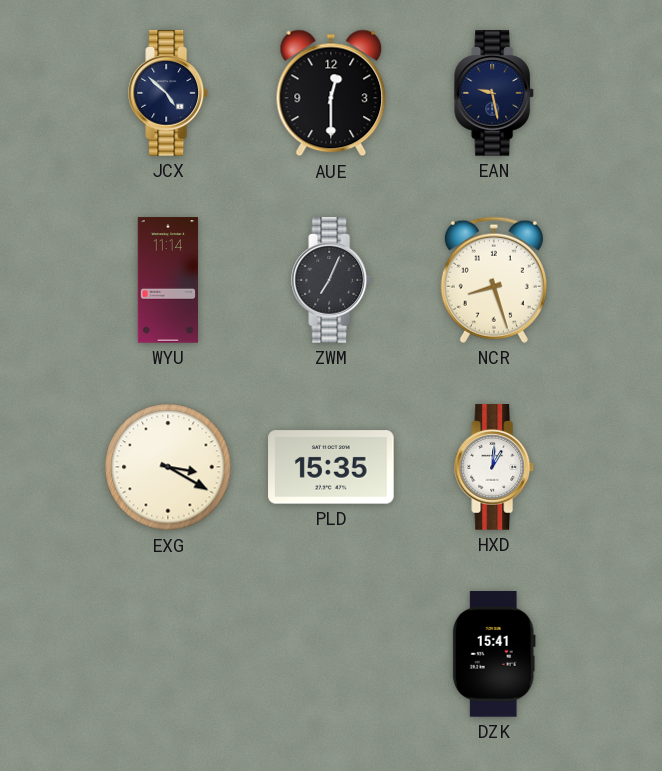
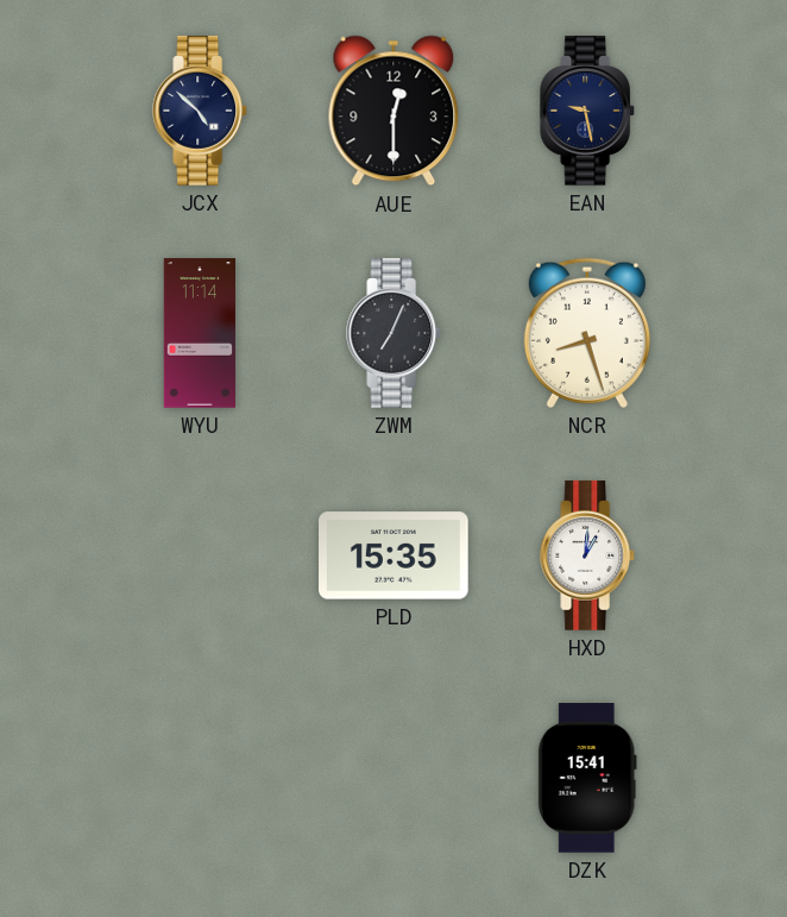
EXG: 3:20 -> none
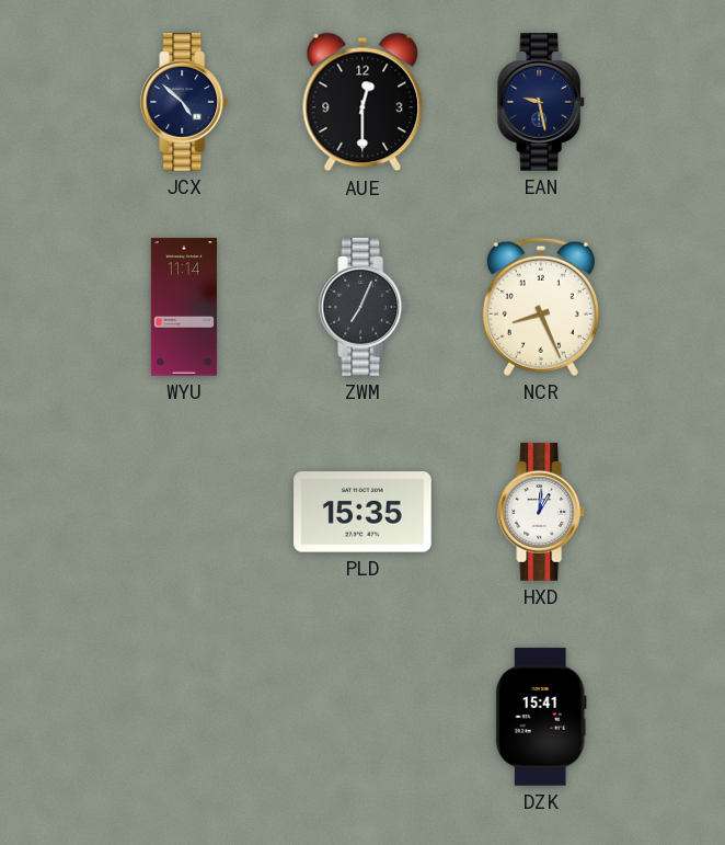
NCR: 8:27 -> 8:26
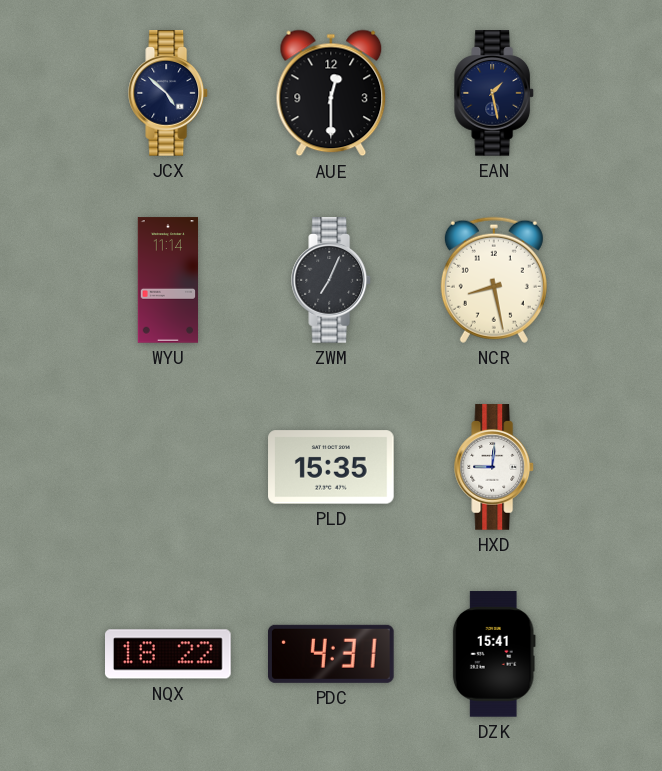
EAN: 9:28 -> 1:28
NCR: 8:26 -> 8:28
HXD: 1:01 -> 9:01
NQX: none -> 18:22
PDC: none -> 4:31
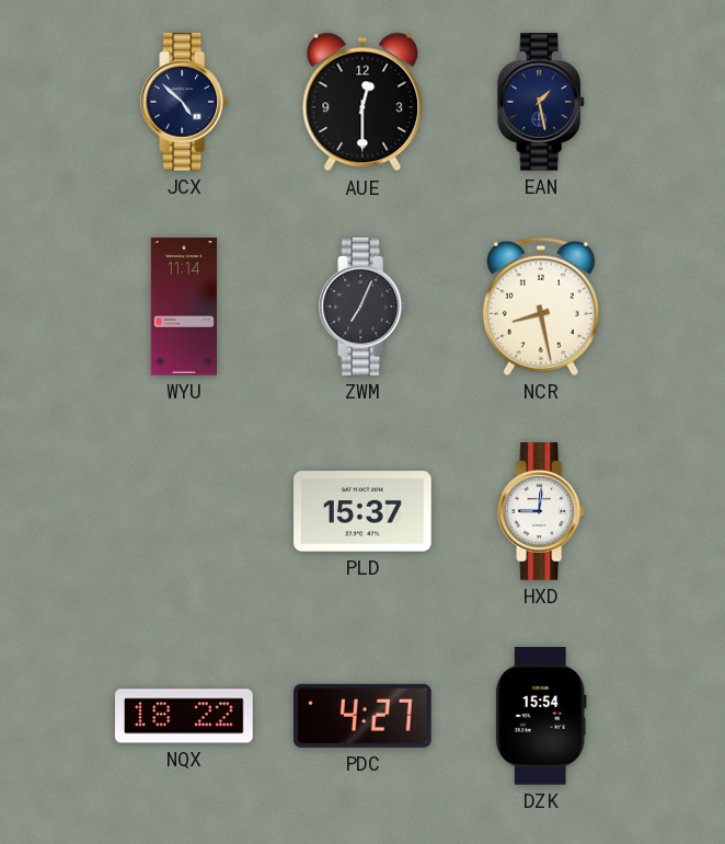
PLD: 15:35 -> 15:37
PDC: 4:31 -> 4:27
DZK: 15:41 -> 15:54
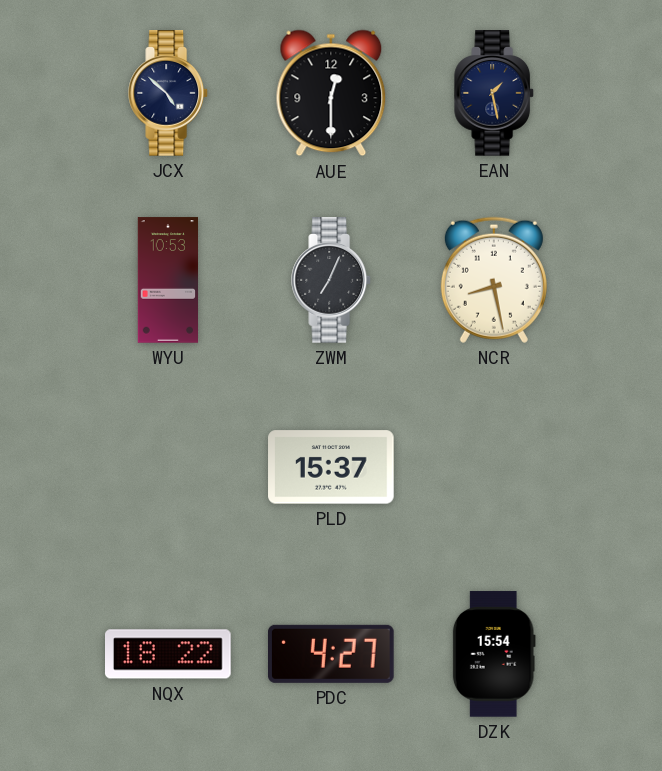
WYU: 11:14 -> 10:53
HXD: 9:01 -> none
